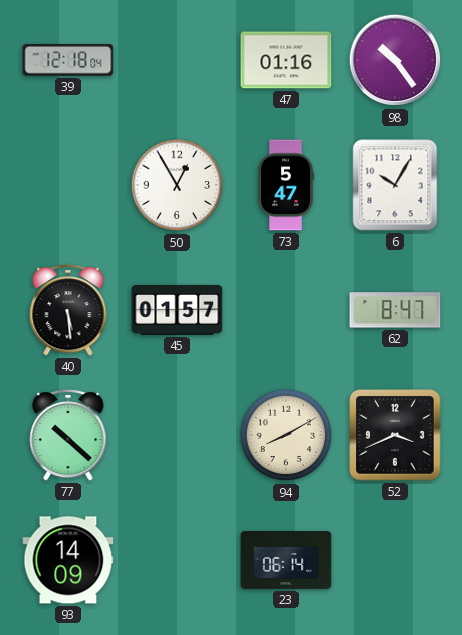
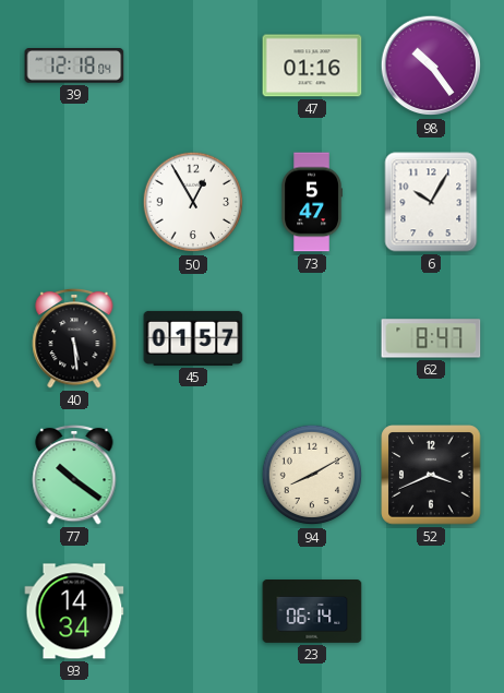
77: 10:22 -> 10:21
93: 14:09 -> 14:34
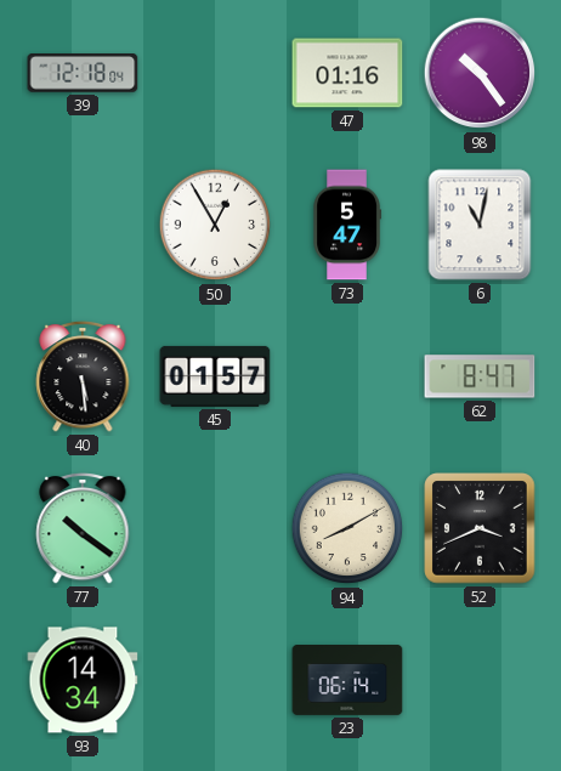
6: 10:05 -> 11:02
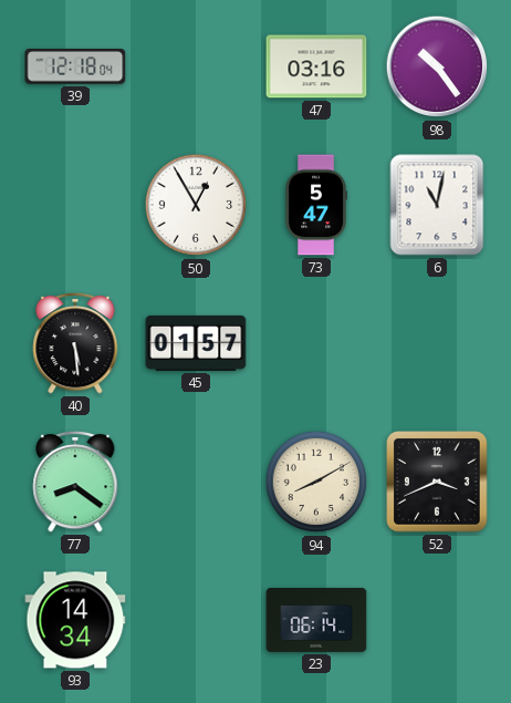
47: 01:16 -> 03:16
62: 8:47 -> none
77: 10:21 -> 8:21
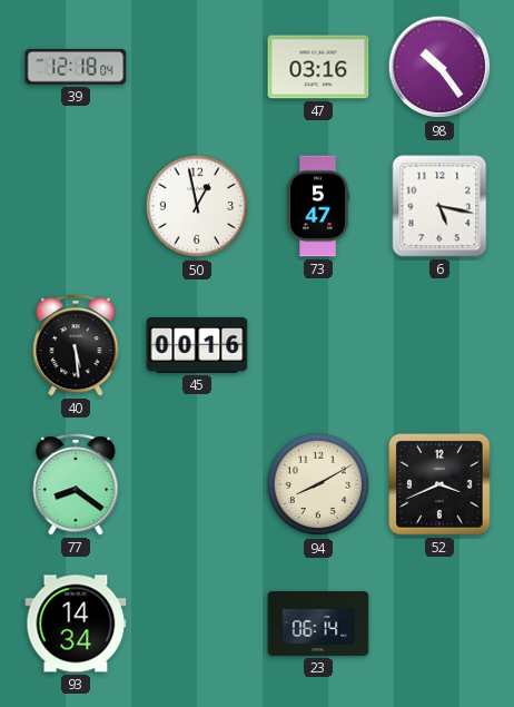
50: 12:55 -> 12:58
6: 11:02 -> 5:17
45: 01:57 -> 00:16
